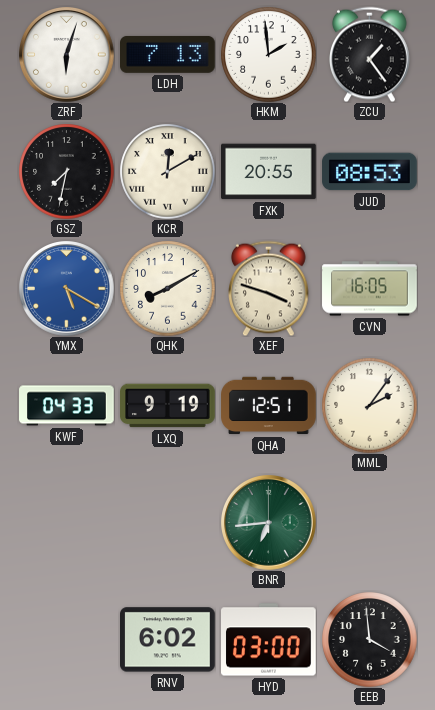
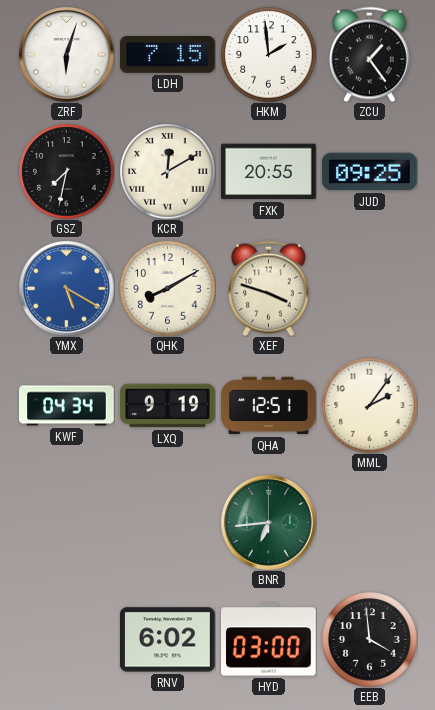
LDH: 7:13 -> 7:15
JUD: 08:53 -> 09:25
CVN: 16:05 -> none
KWF: 04:33 -> 04:34
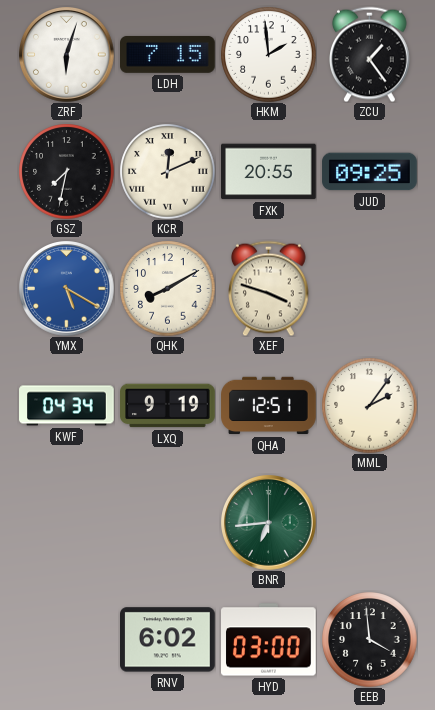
KCR: 12:10 -> 12:11
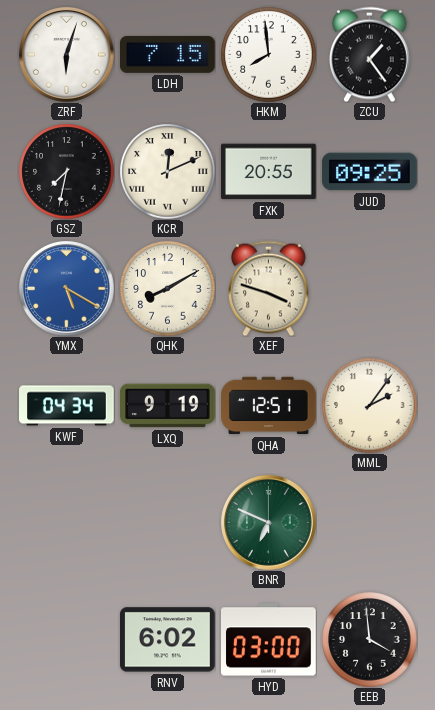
HKM: 1:59 -> 7:59
BNR: 6:44 -> 6:49
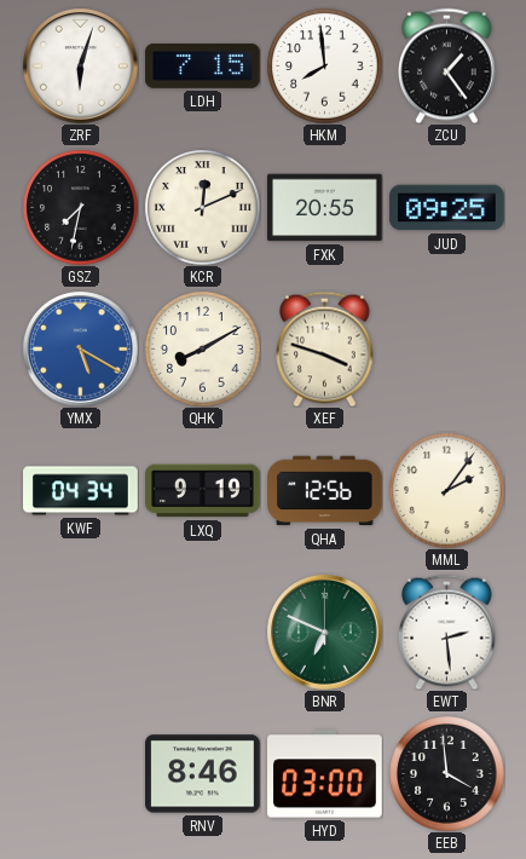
QHA: 12:51 -> 12:56
EWT: none -> 2:29
RNV: 6:02 -> 8:46
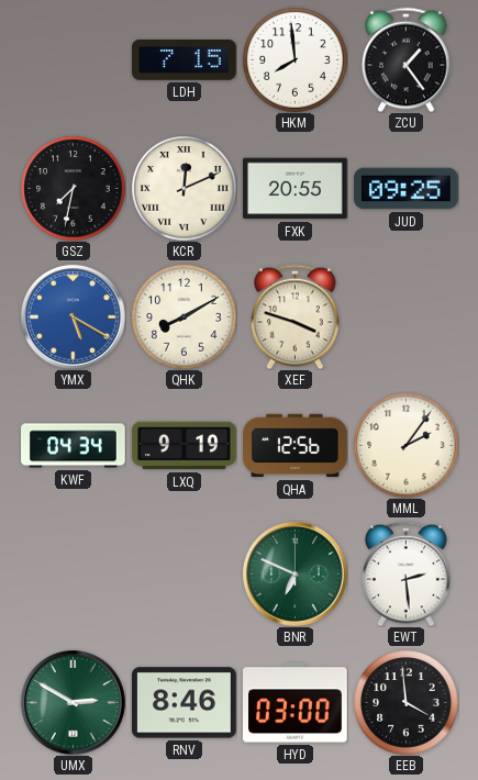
ZRF: 6:03 -> none
UMX: none -> 2:50
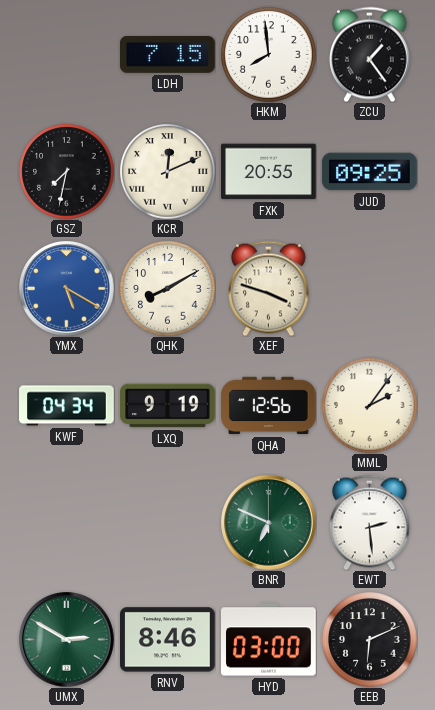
EEB: 3:59 -> 6:11
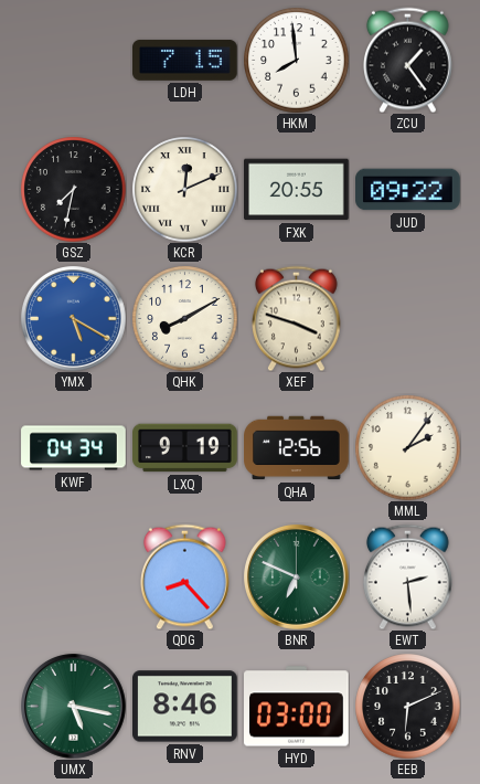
JUD: 09:25 -> 09:22
QDG: none -> 8:23
UMX: 2:50 -> 5:17
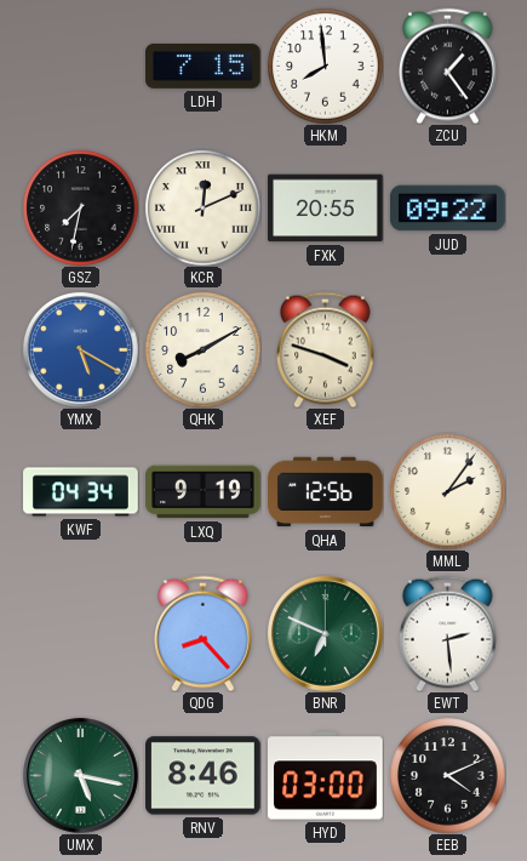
EEB: 6:11 -> 4:11
